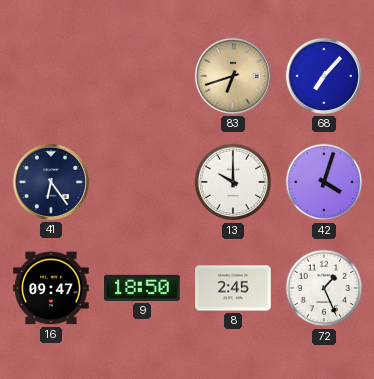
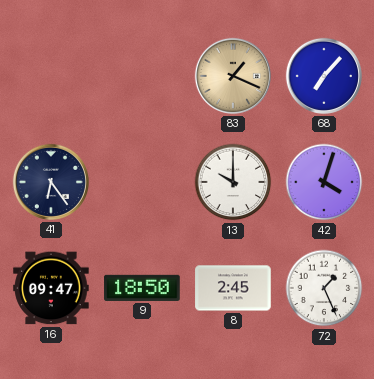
83: 6:42 -> 1:19
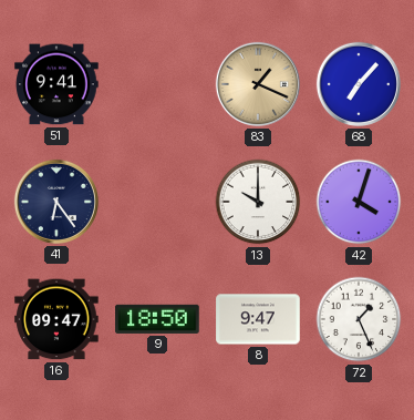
51: none -> 9:41
8: 2:45 -> 9:47
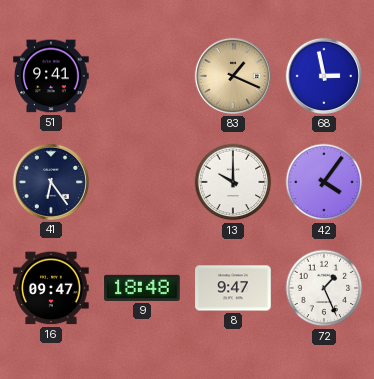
68: 7:07 -> 2:58
42: 4:03 -> 4:06
9: 18:50 -> 18:48
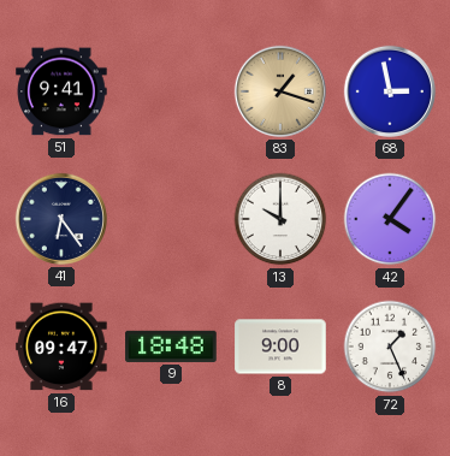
83: 1:19 -> 1:18
8: 9:47 -> 9:00
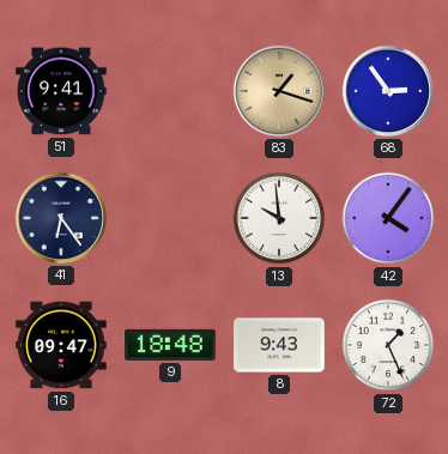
68: 2:58 -> 2:54
13: 10:00 -> 9:59
8: 9:00 -> 9:43
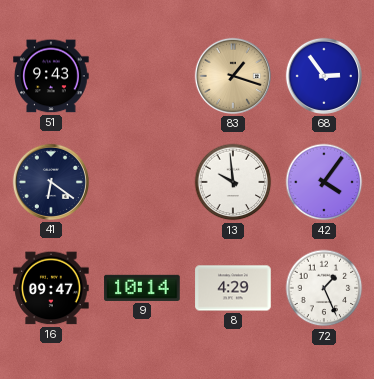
51: 9:41 -> 9:43
41: 6:24 -> 6:21
9: 18:48 -> 10:14
8: 9:43 -> 4:29
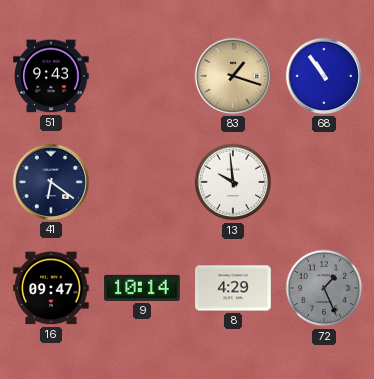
68: 2:54 -> 10:54
42: 4:06 -> none
72 dial: white -> grey
